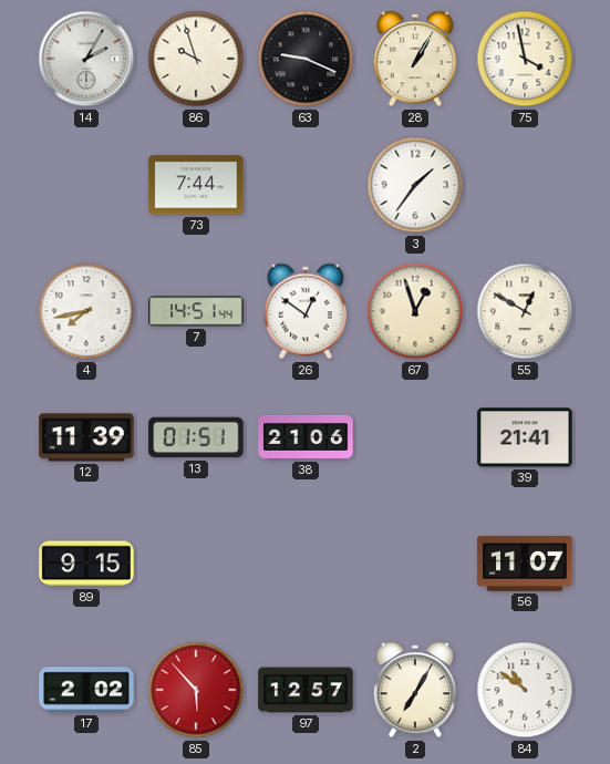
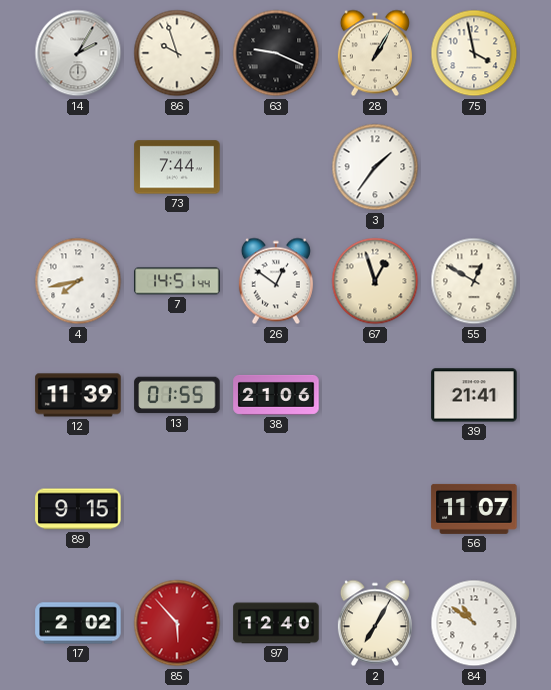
13: 01:51 -> 01:55
97: 12:57 -> 12:40
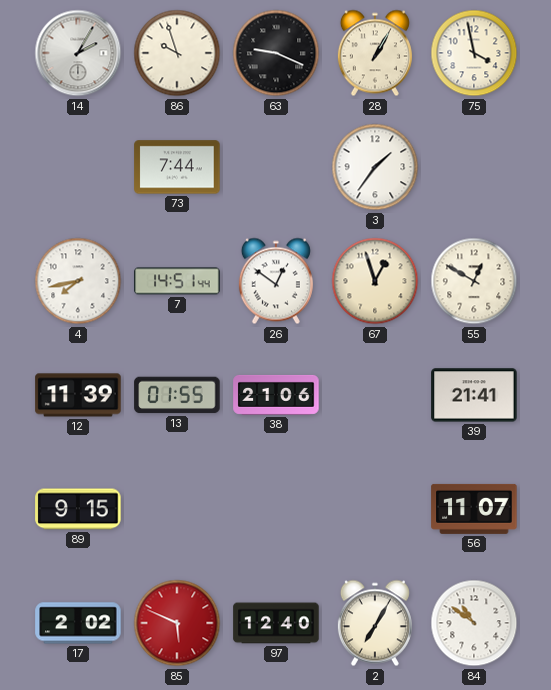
85: 5:53 -> 5:49
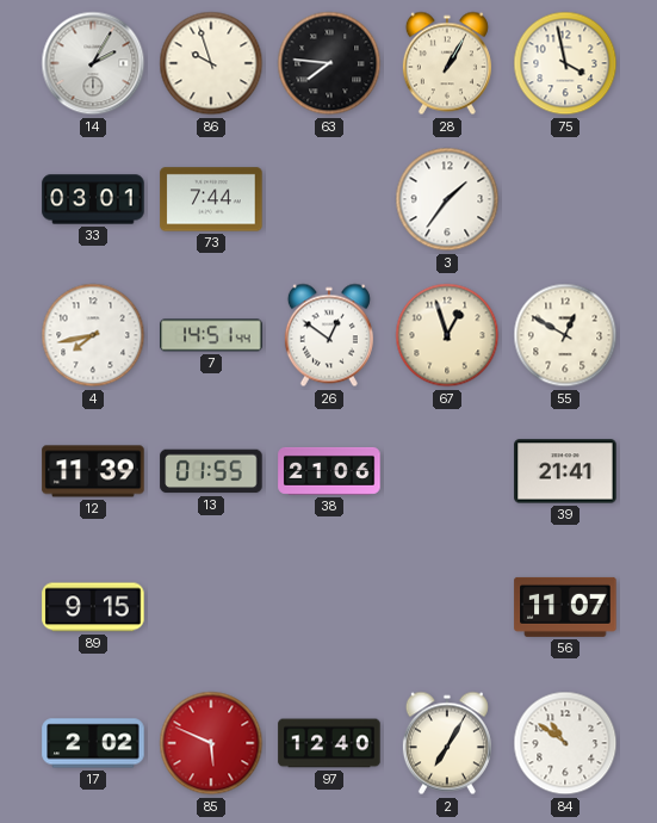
63: 9:19 -> 7:46
33: none -> 03:01
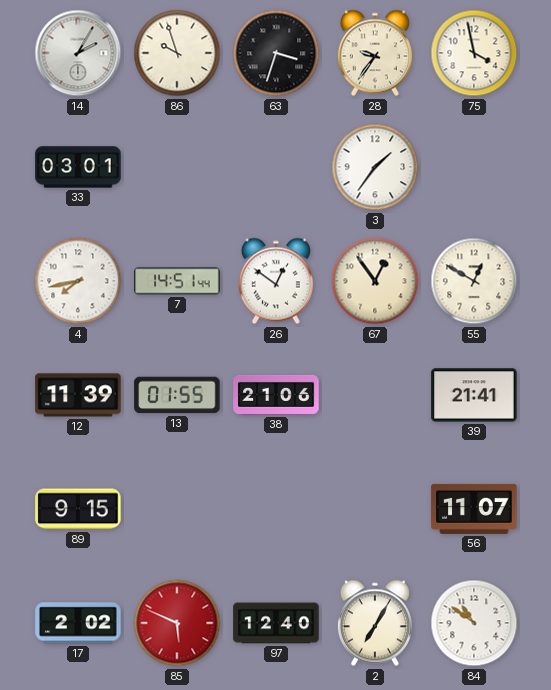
63: 7:46 -> 3:33
28: 1:05 -> 9:36
73: 7:44 -> none
67: 12:57 -> 12:54
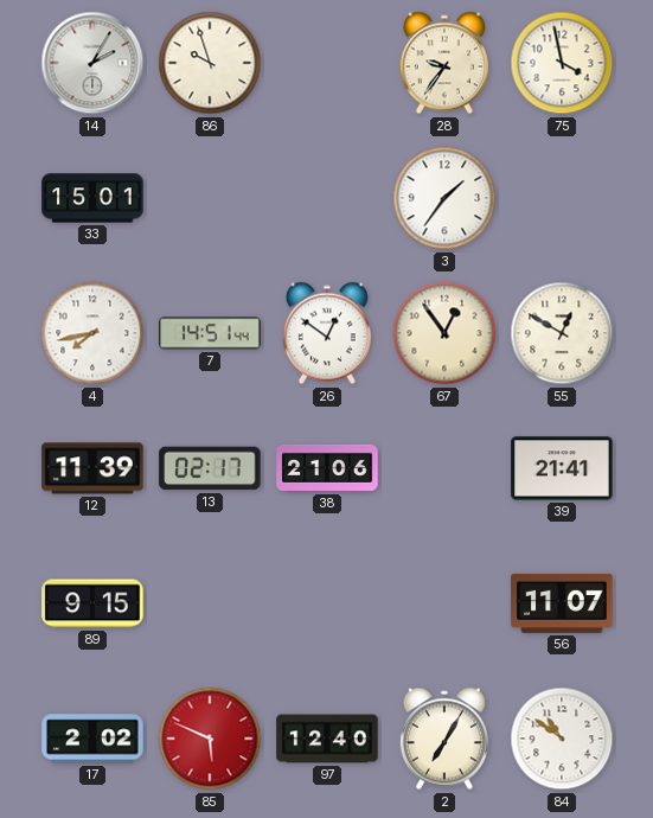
63: 3:33 -> none
33: 03:01 -> 15:01
13: 01:55 -> 02:17
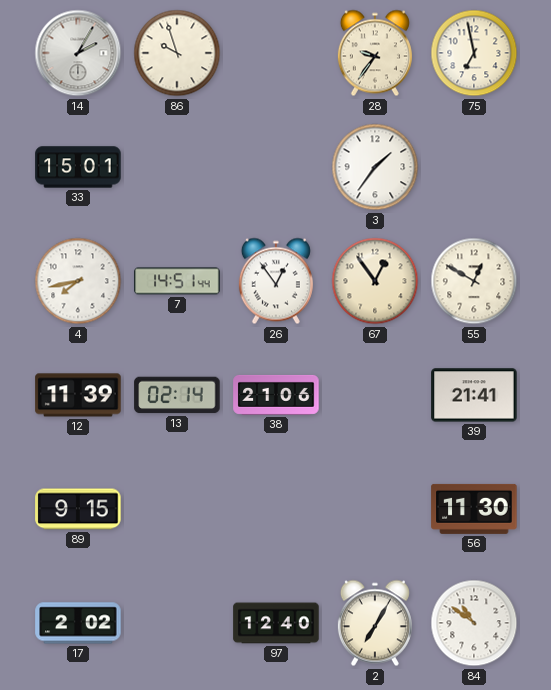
75: 3:58 -> 6:58
26: 12:51 -> 12:54
13: 02:17 -> 02:14
56: 11:07 -> 11:30
85: 5:49 -> none
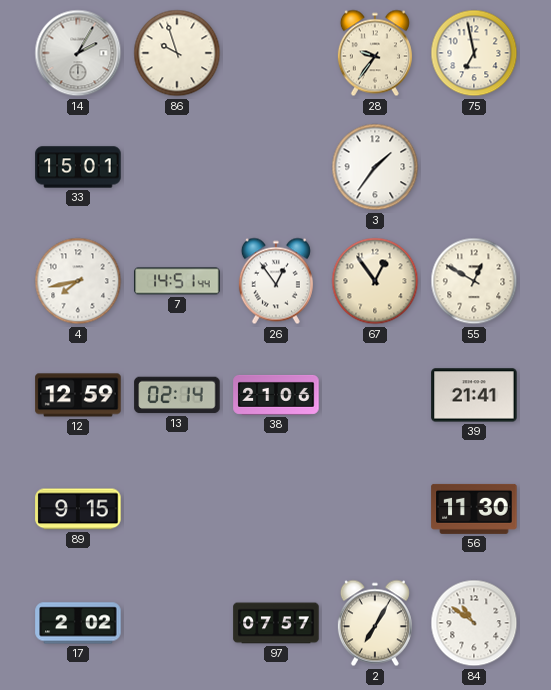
12: 11:39 -> 12:59
97: 12:40 -> 07:57
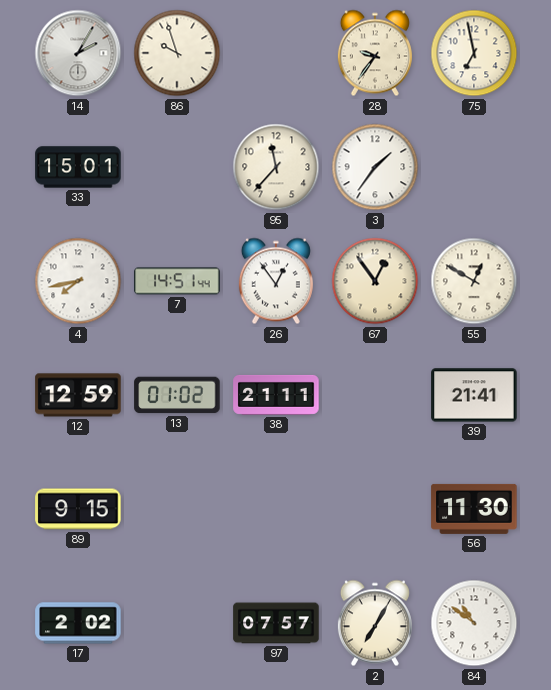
95: none -> 11:37
13: 02:14 -> 01:02
38: 21:06 -> 21:11
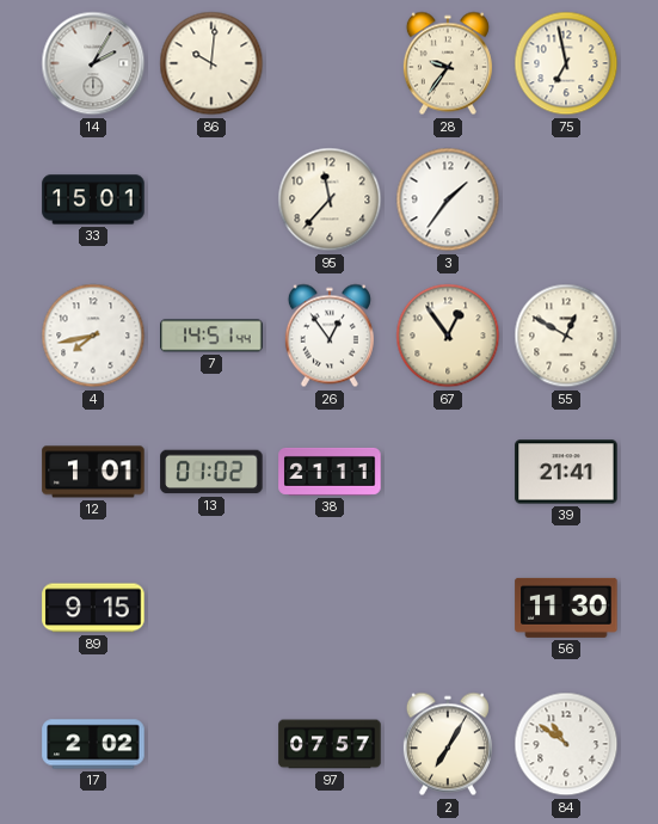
86: 9:57 -> 10:01
12: 12:59 -> 1:01
